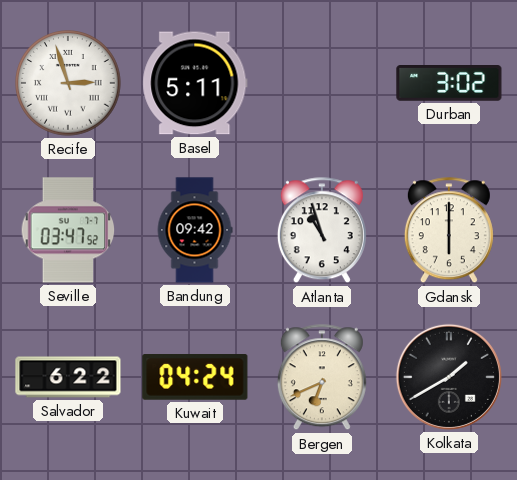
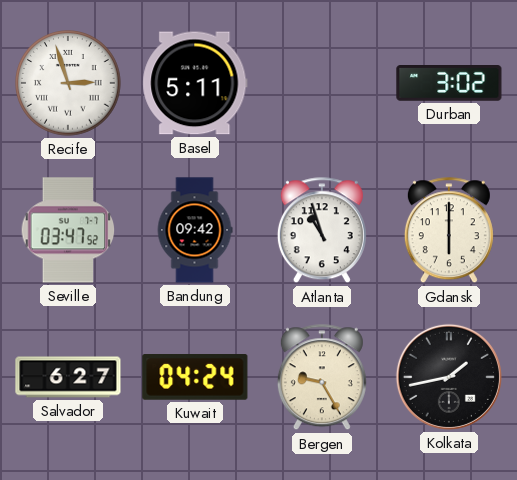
Salvador: 6:22 -> 6:27
Bergen: 6:41 -> 9:25
Kolkata: 1:40 -> 1:43
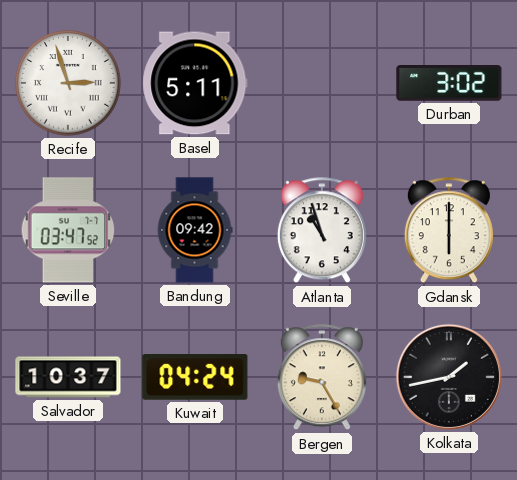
Salvador: 6:27 -> 10:37
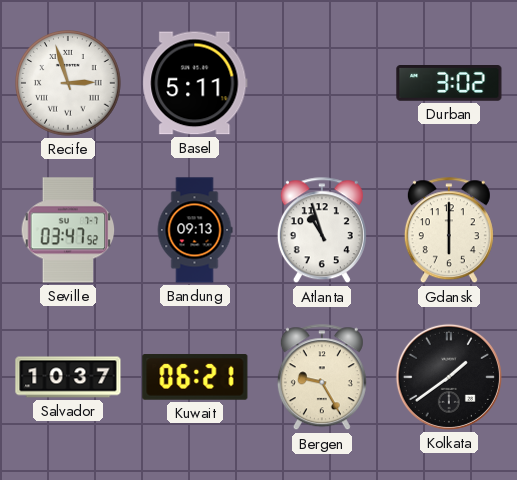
Bandung: 09:42 -> 09:13
Kuwait: 04:24 -> 06:21
Kolkata: 1:43 -> 1:39
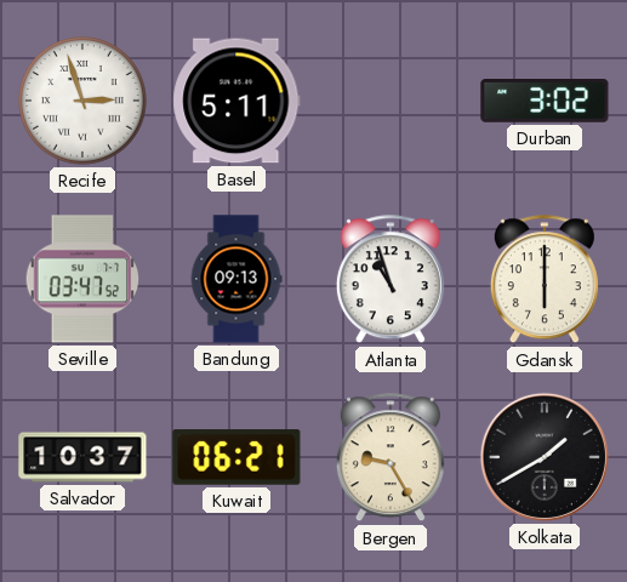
Kolkata: 1:39 -> 1:40
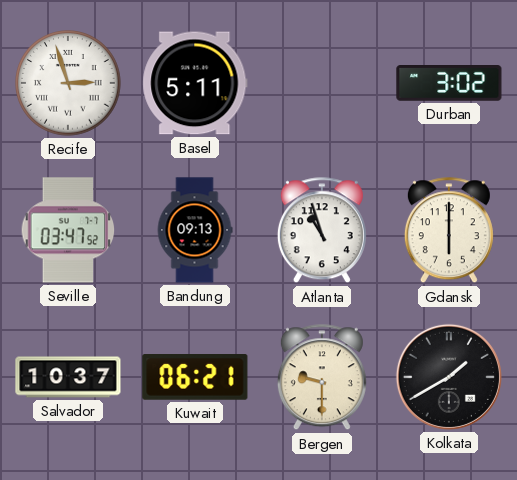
Bergen: 9:25 -> 9:30
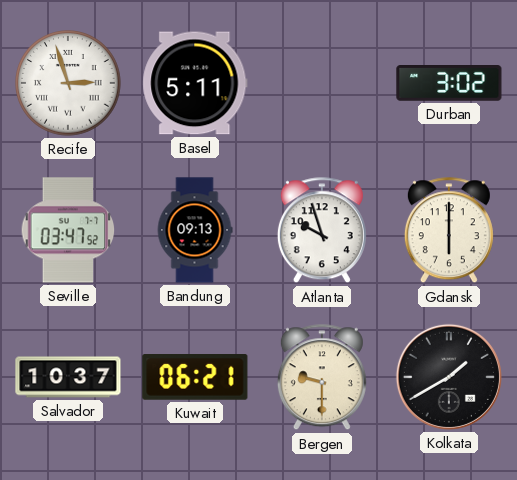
Atlanta: 10:57 -> 9:57
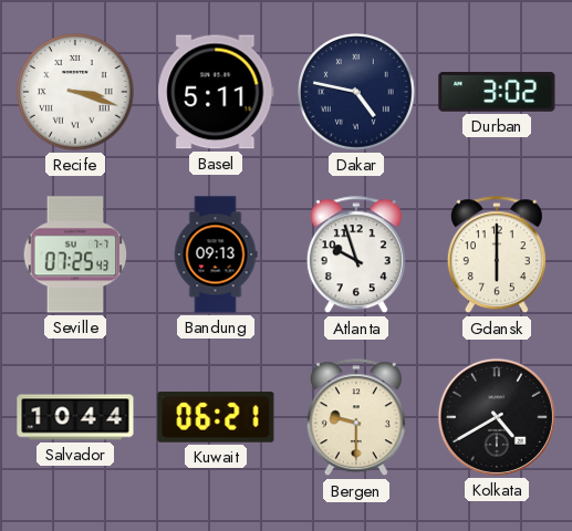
Recife: 2:57 -> 3:18
Dakar: none -> 4:47
Seville: 03:47 -> 07:25
Salvador: 10:37 -> 10:44
Kolkata: 1:40 -> 4:40
